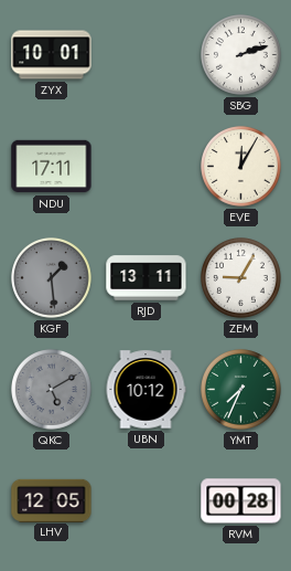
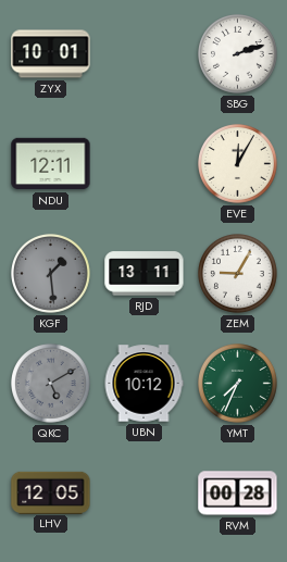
NDU: 17:11 -> 12:11
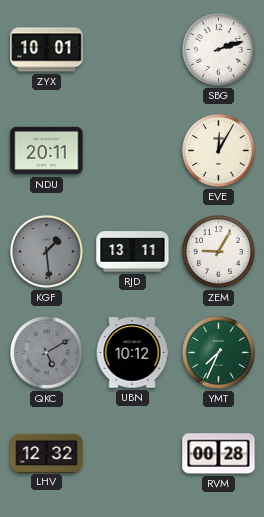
NDU: 12:11 -> 20:11
LHV: 12:05 -> 12:32
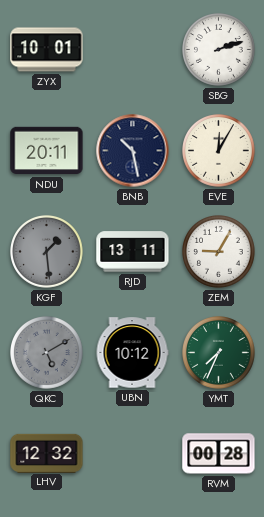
BNB: none -> 10:28
